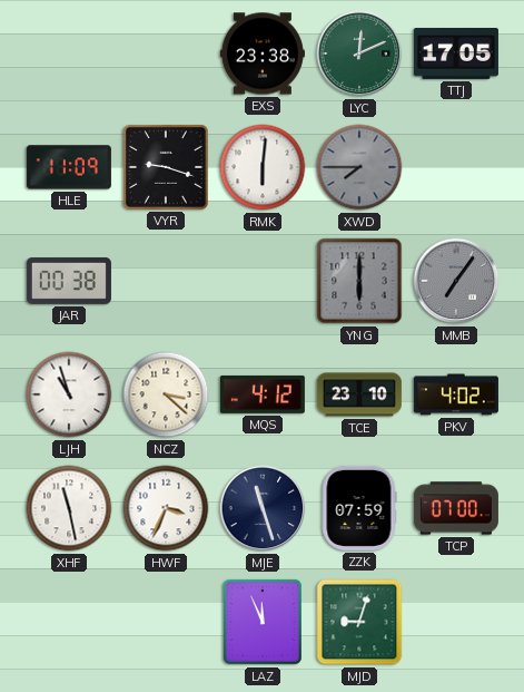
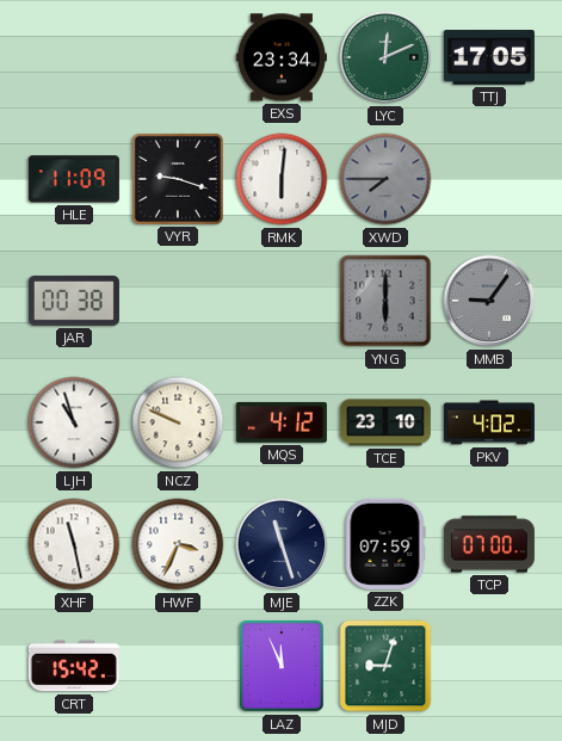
EXS: 23:38 -> 23:34
MMB: 7:06 -> 9:06
NCZ: 3:22 -> 9:49
CRT: none -> 15:42
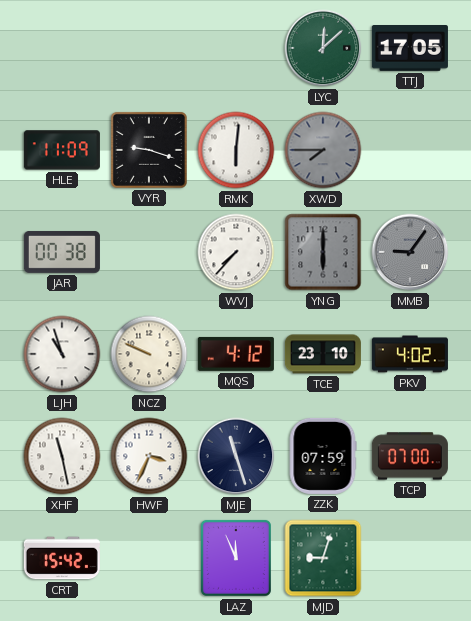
EXS: 23:34 -> none
LYC: 12:11 -> 12:08
WVJ: none -> 7:37
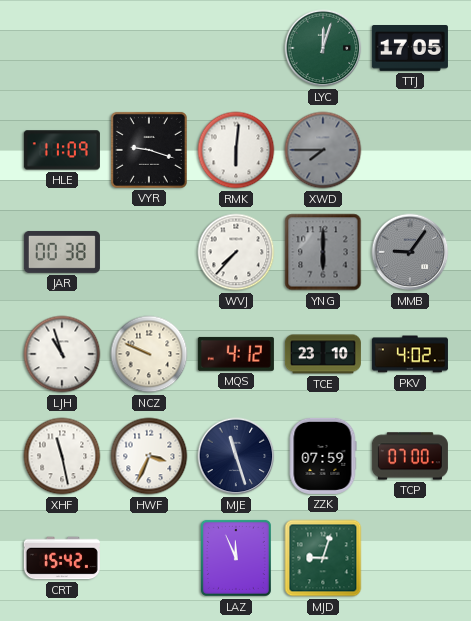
LYC: 12:08 -> 12:03
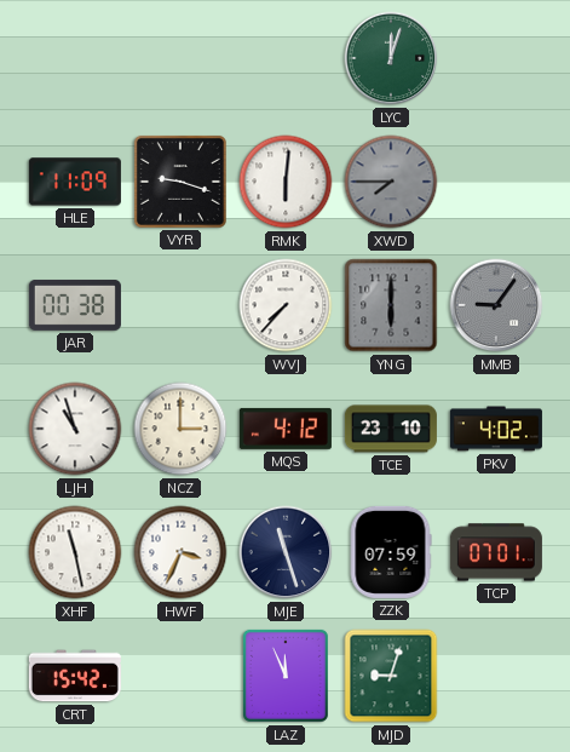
TTJ: 17:05 -> none
NCZ: 9:49 -> 3:00
TCP: 07:00 -> 07:01
